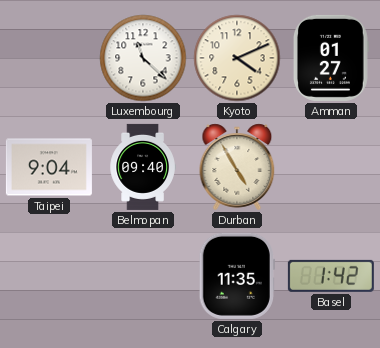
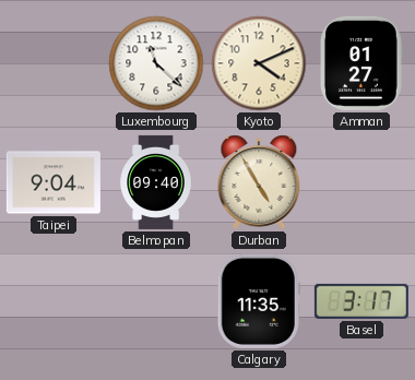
Basel: 1:42 -> 3:17
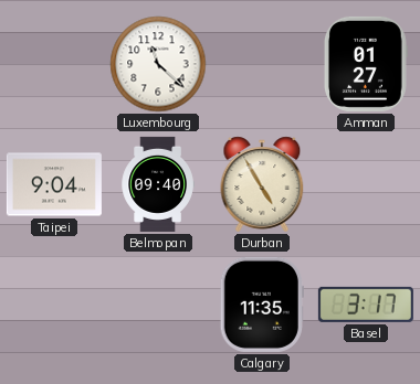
Kyoto: 4:11 -> none
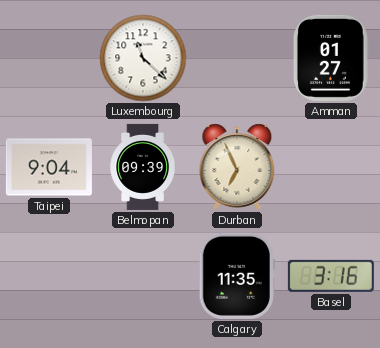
Belmopan: 09:40 -> 09:39
Durban: 4:55 -> 6:56
Basel: 3:17 -> 3:16
